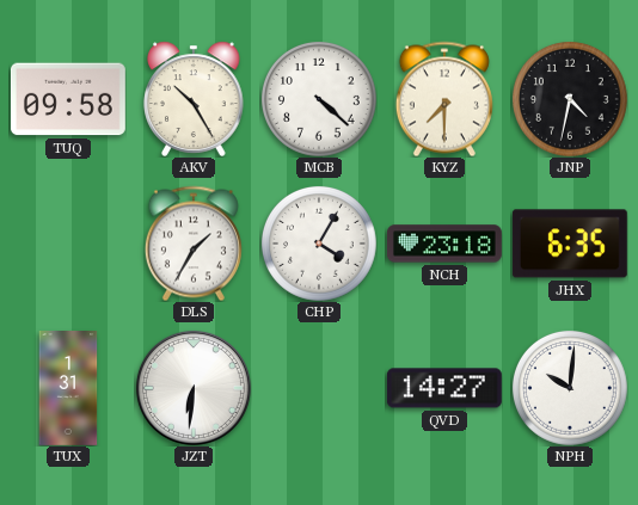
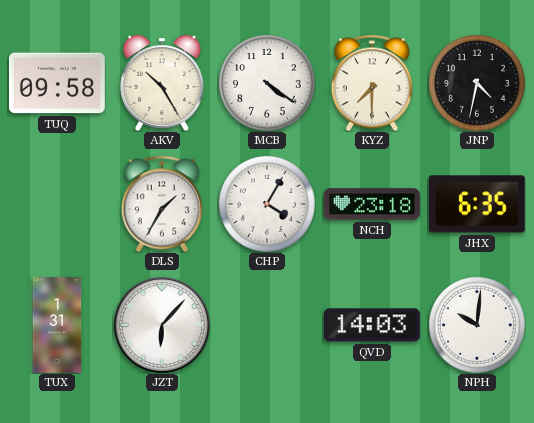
MCB: 4:22 -> 4:21
JZT: 6:31 -> 6:07
QVD: 14:27 -> 14:03
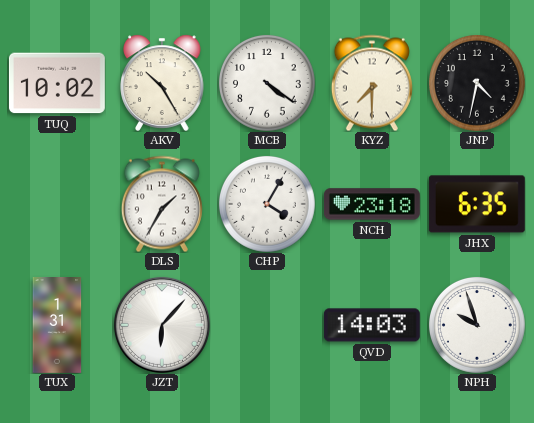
TUQ: 09:58 -> 10:02
NPH: 10:01 -> 9:57
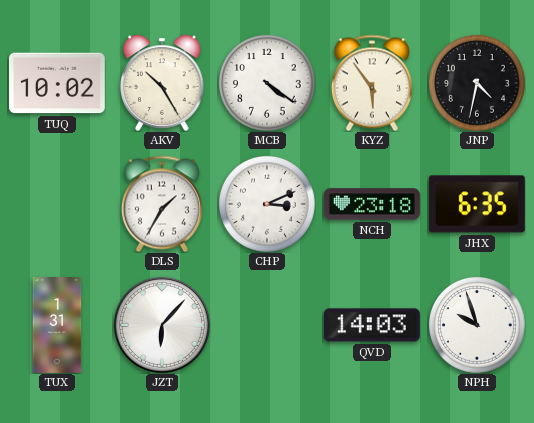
KYZ: 7:30 -> 5:54
CHP: 4:05 -> 3:11
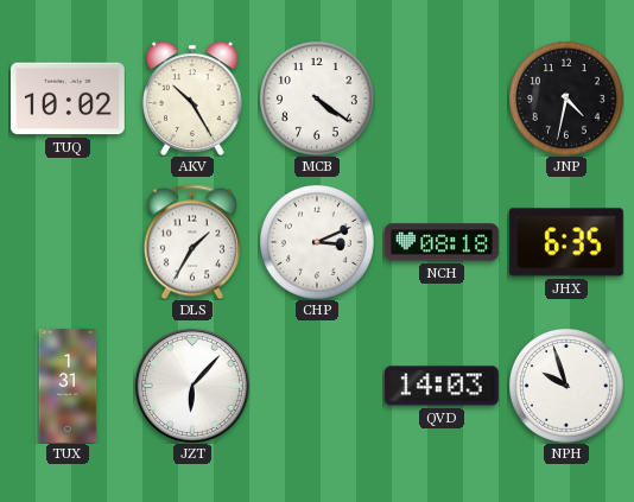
KYZ: 5:54 -> none
NCH: 23:18 -> 08:18
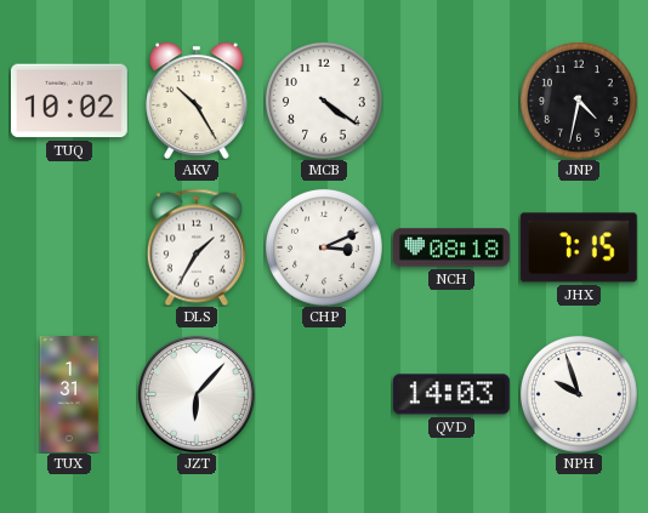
JHX: 6:35 -> 7:15
